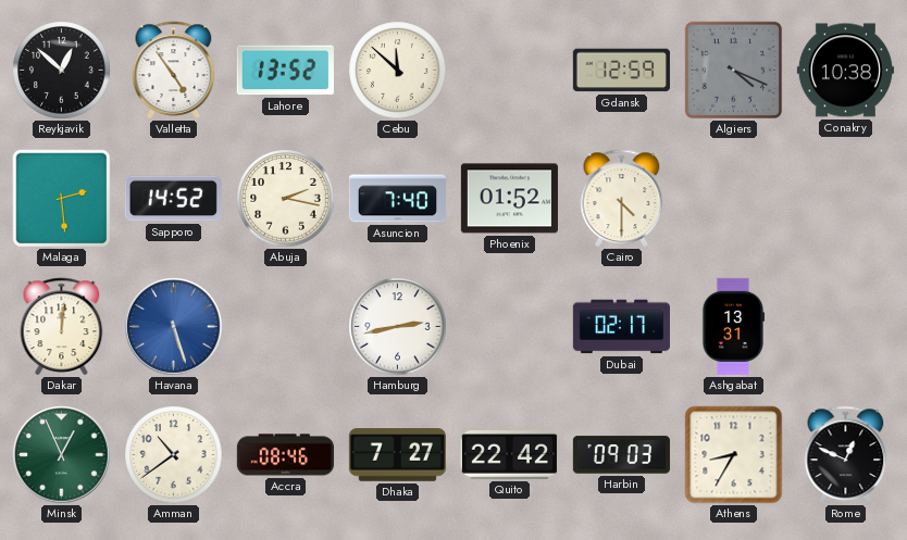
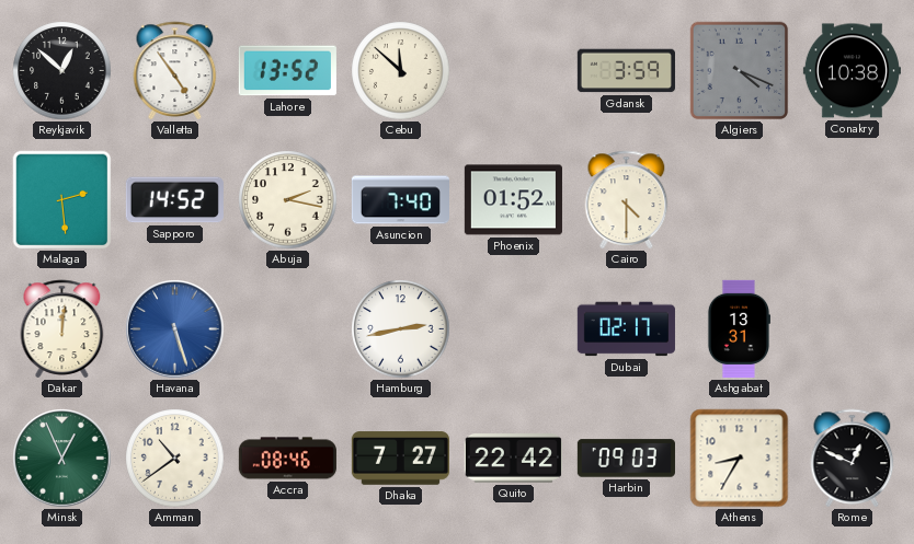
Gdansk: 12:59 -> 3:59
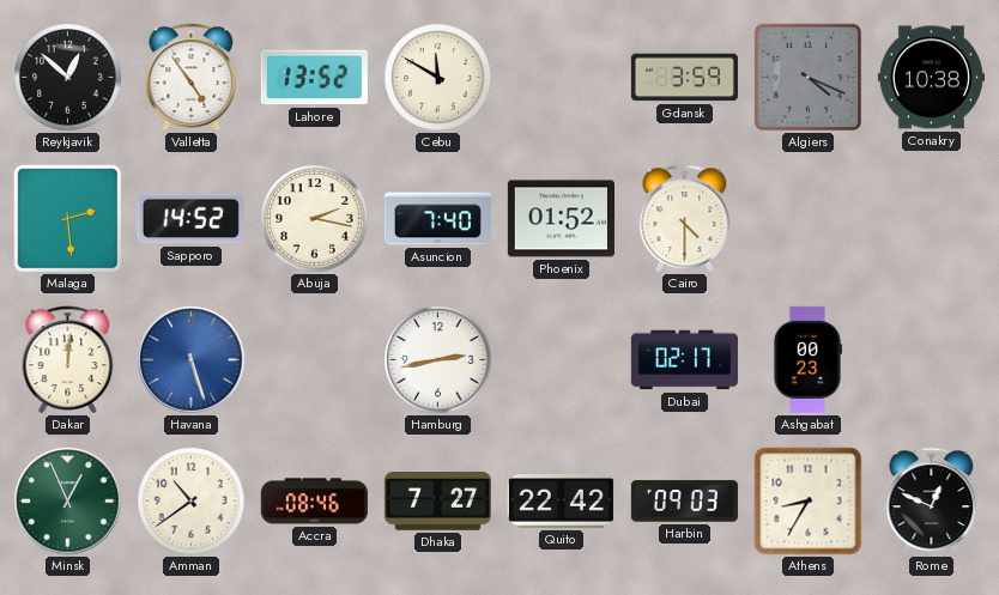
Cebu: 11:52 -> 11:50
Ashgabat: 13:31 -> 00:23
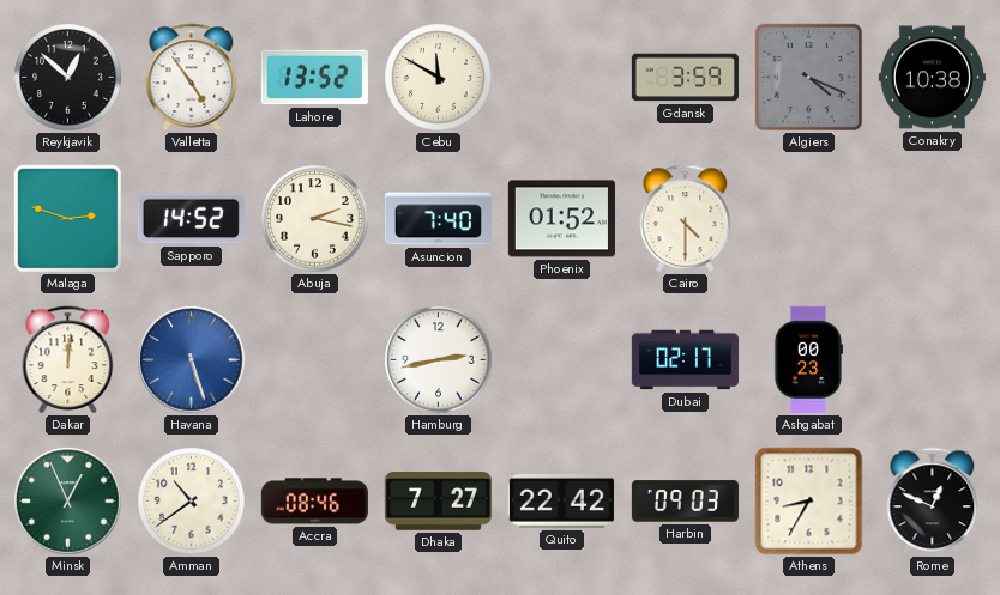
Malaga: 2:29 -> 2:48
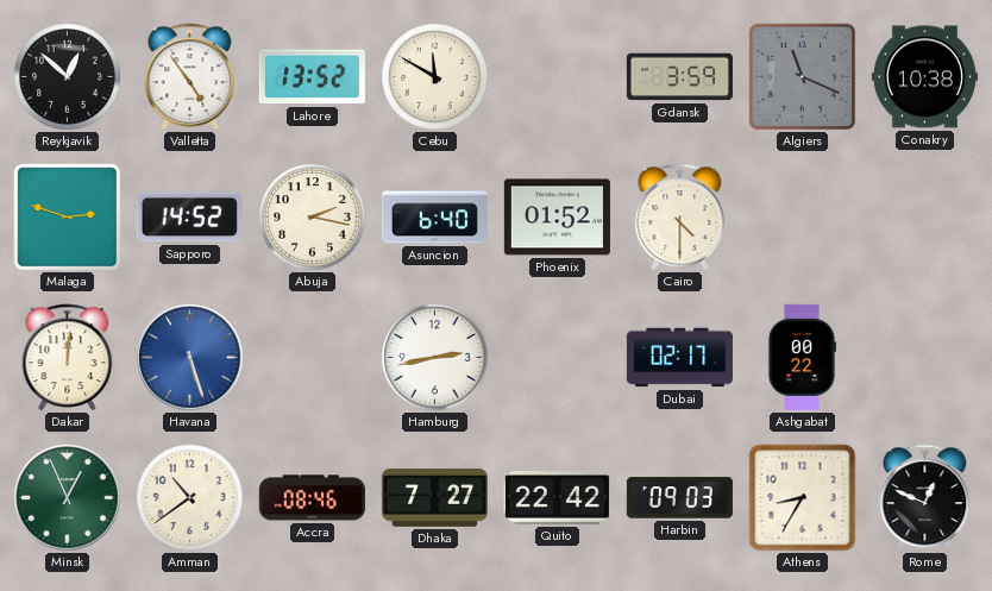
Algiers: 4:19 -> 11:19
Asuncion: 7:40 -> 6:40
Ashgabat: 00:23 -> 00:22
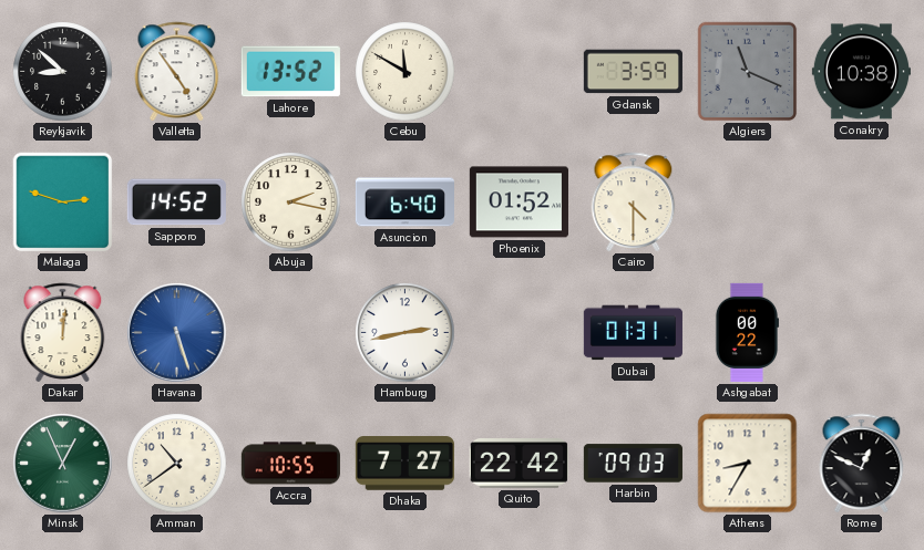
Reykjavik: 12:52 -> 8:52
Dubai: 02:17 -> 01:31
Accra: 08:46 -> 10:55
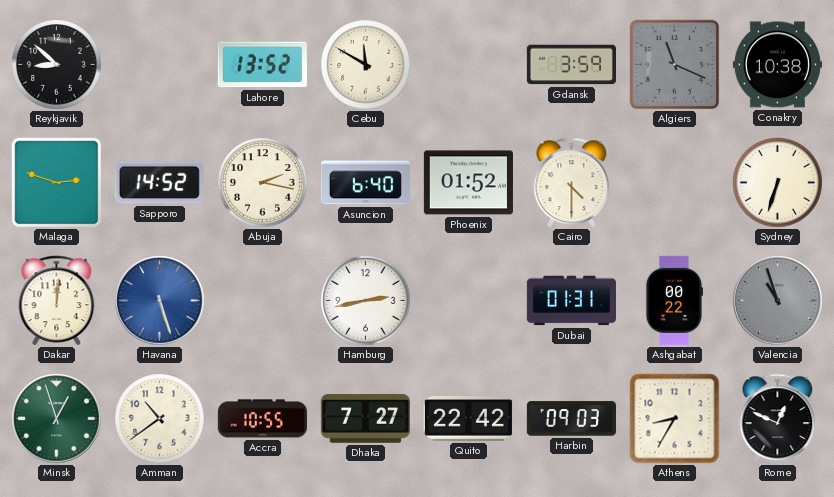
Valletta: 4:54 -> none
Sydney: none -> 6:33
Valencia: none -> 10:57
Minsk: 12:56 -> 12:57
